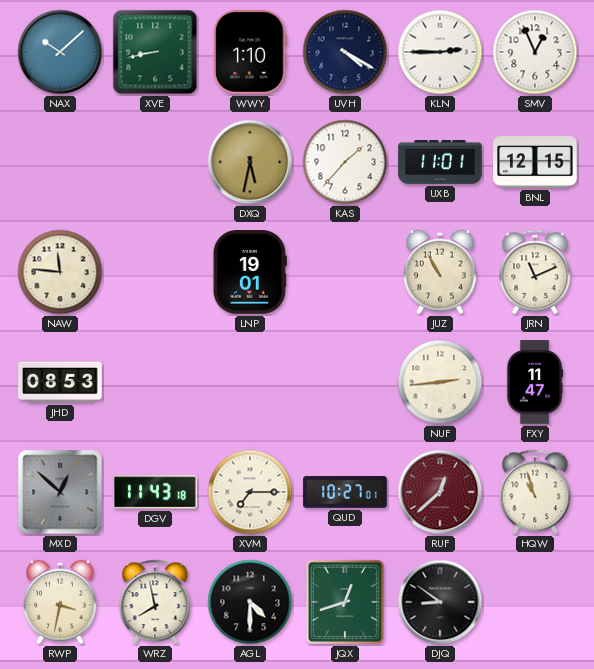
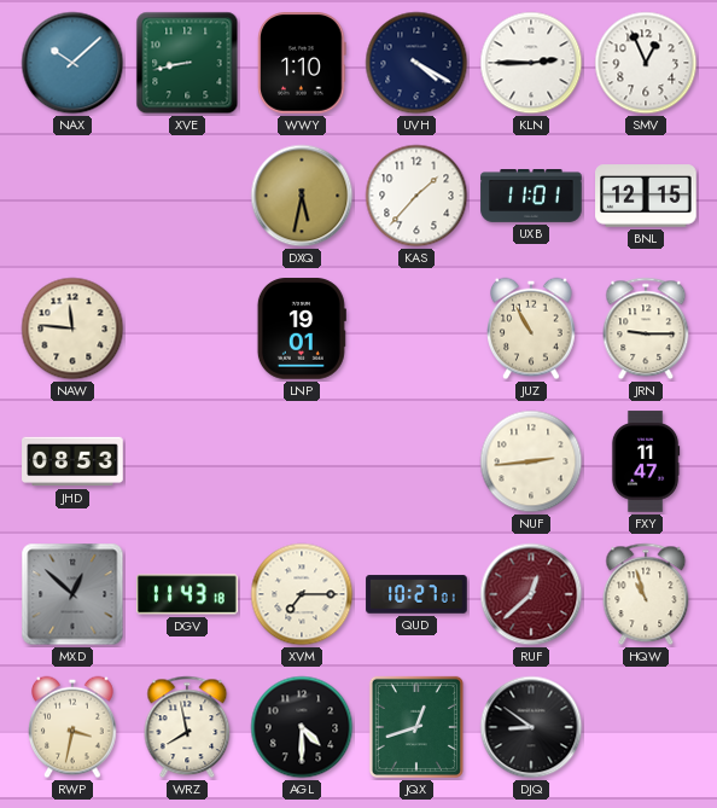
JRN: 11:11 -> 9:15
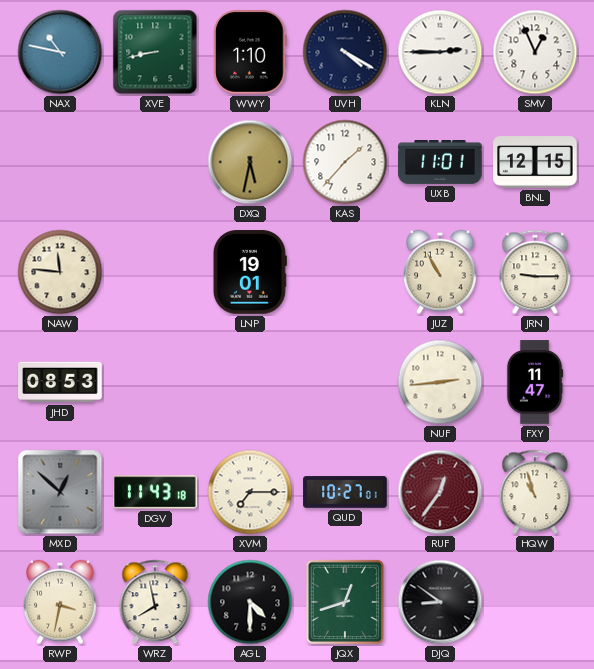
NAX: 10:08 -> 10:47
RUF: 12:38 -> 12:36
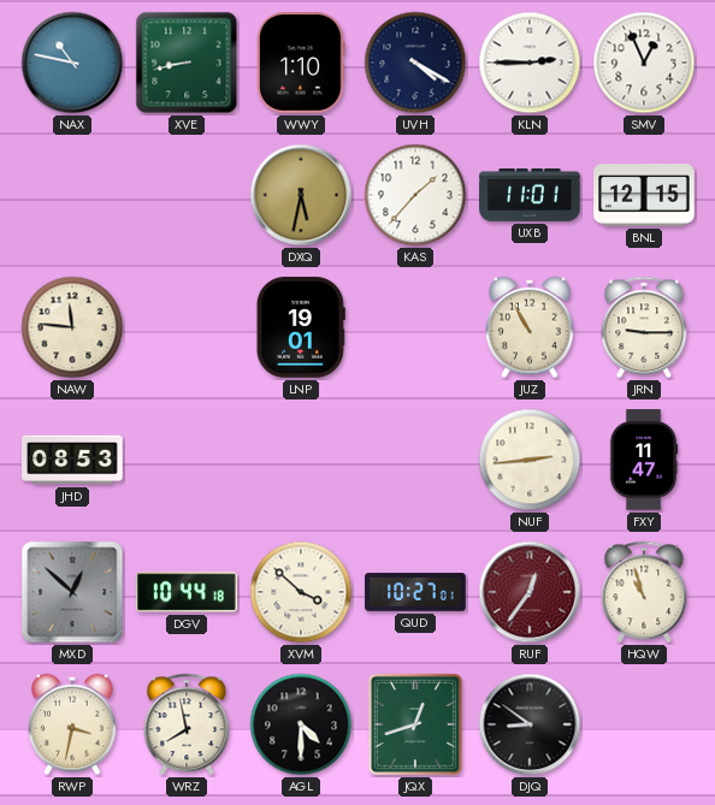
DGV: 11:43 -> 10:44
XVM: 7:15 -> 3:52
